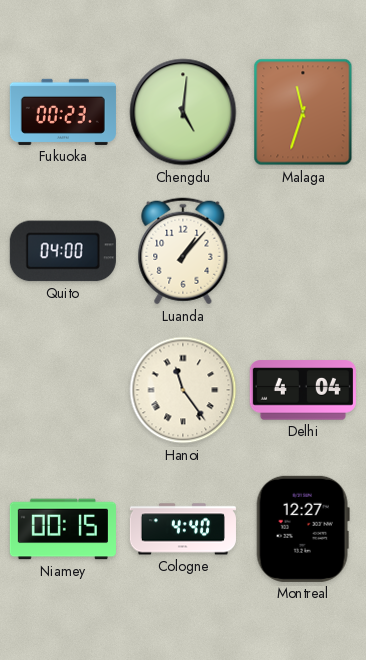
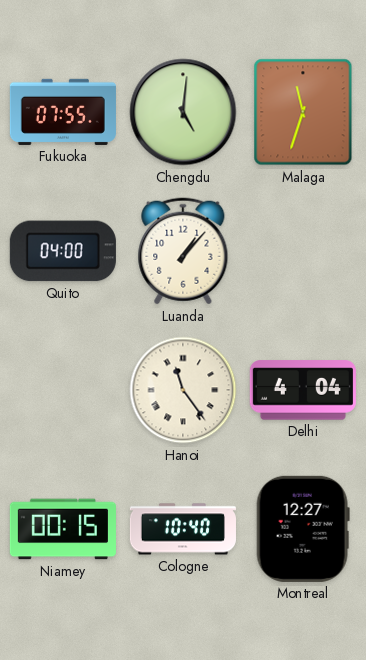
Fukuoka: 00:23 -> 07:55
Cologne: 4:40 -> 10:40
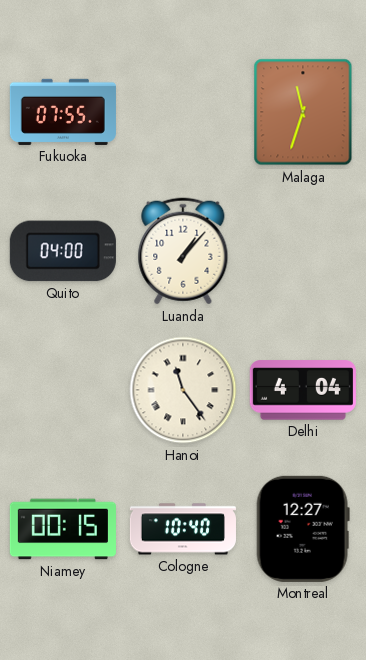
Chengdu: 5:01 -> none
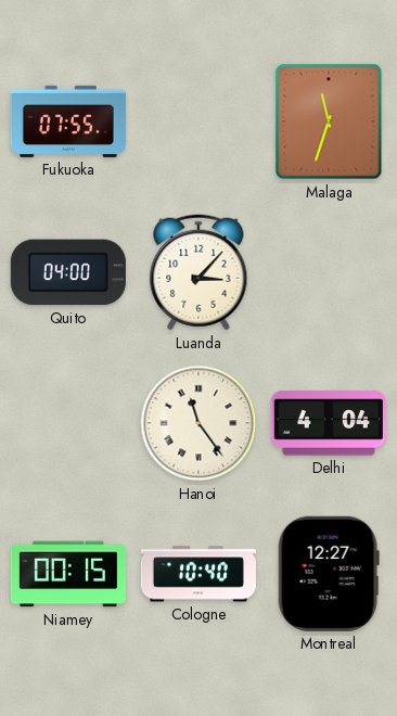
Luanda: 1:07 -> 3:07
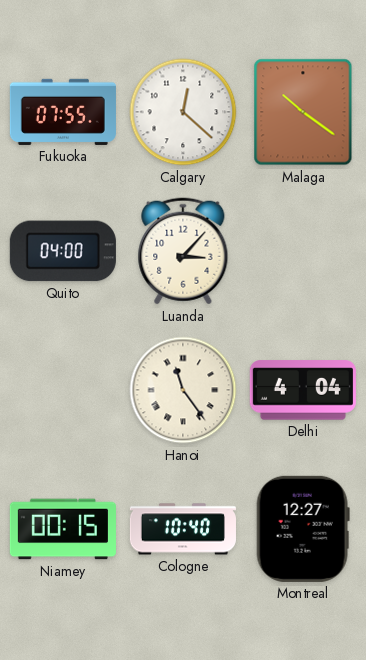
Calgary: none -> 12:22
Malaga: 11:33 -> 10:21
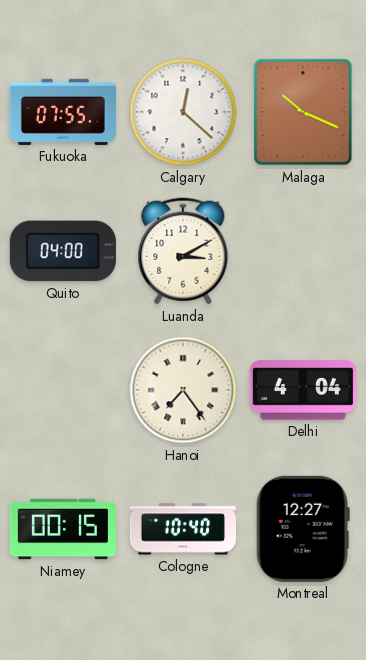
Malaga: 10:21 -> 10:19
Luanda: 3:07 -> 3:10
Hanoi: 11:24 -> 7:24
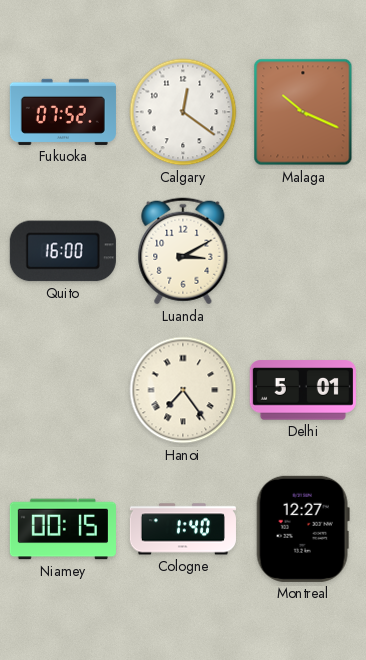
Fukuoka: 07:55 -> 07:52
Calgary: 12:22 -> 12:21
Quito: 04:00 -> 16:00
Delhi: 4:04 -> 5:01
Cologne: 10:40 -> 1:40
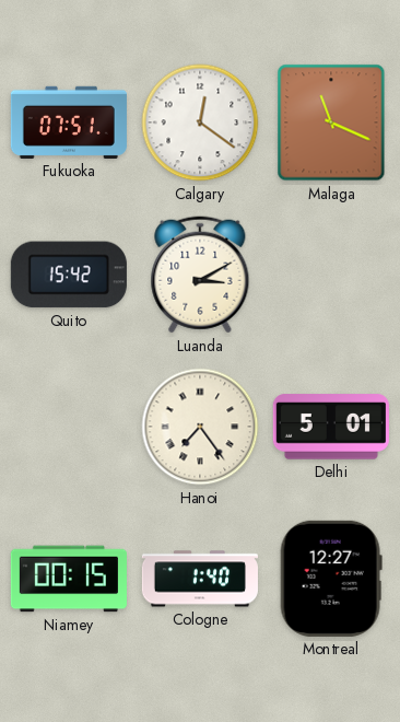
Fukuoka: 07:52 -> 07:51
Malaga: 10:19 -> 11:19
Quito: 16:00 -> 15:42
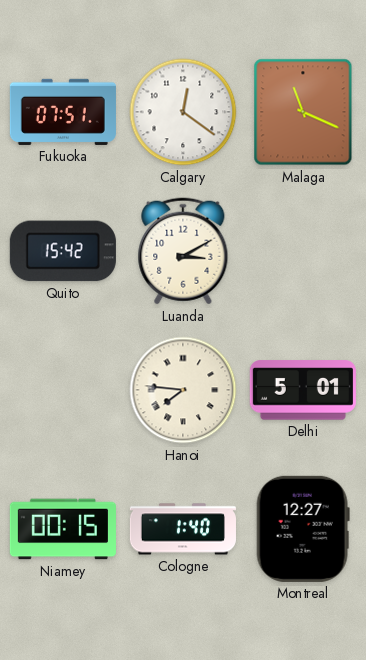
Hanoi: 7:24 -> 7:46
